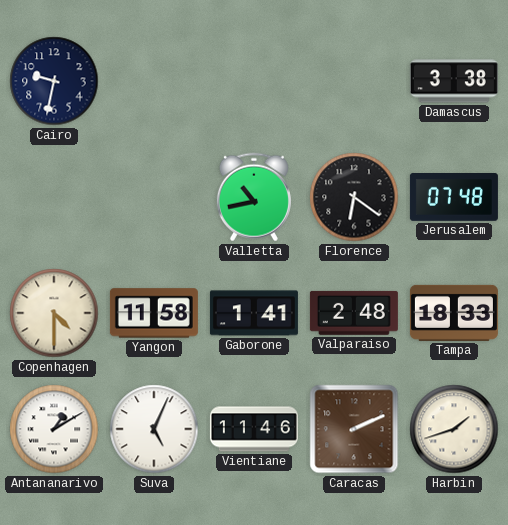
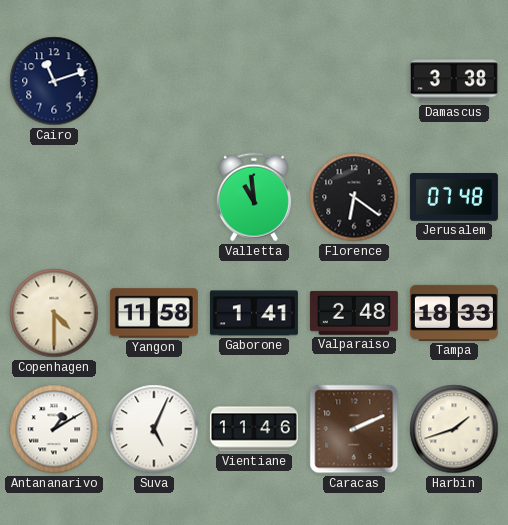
Cairo: 9:32 -> 11:12
Valletta: 10:43 -> 10:59
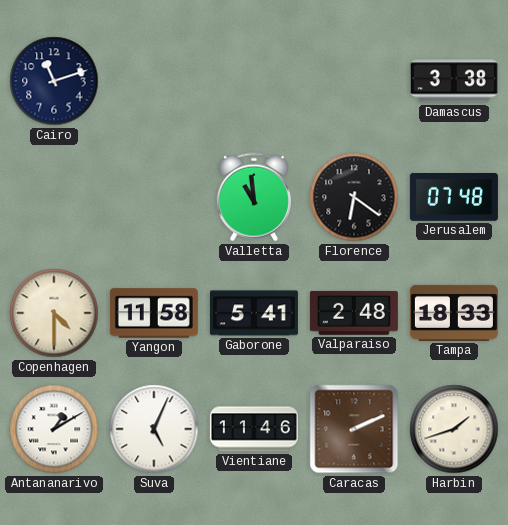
Gaborone: 1:41 -> 5:41
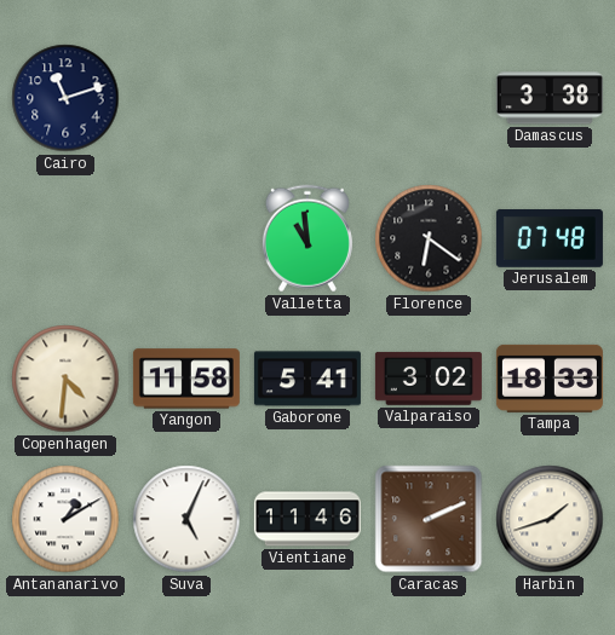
Copenhagen: 4:30 -> 4:31
Valparaiso: 2:48 -> 3:02
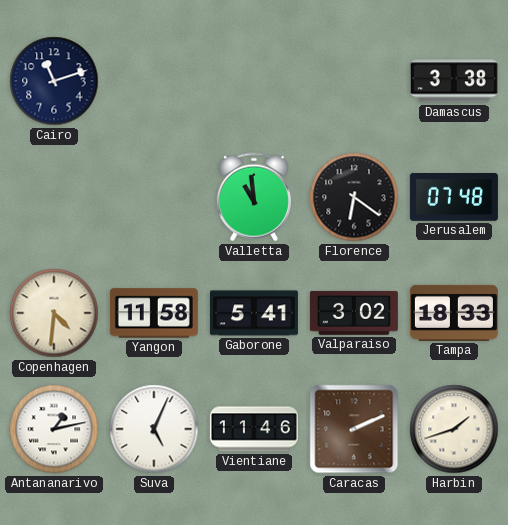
Antananarivo: 1:10 -> 1:13
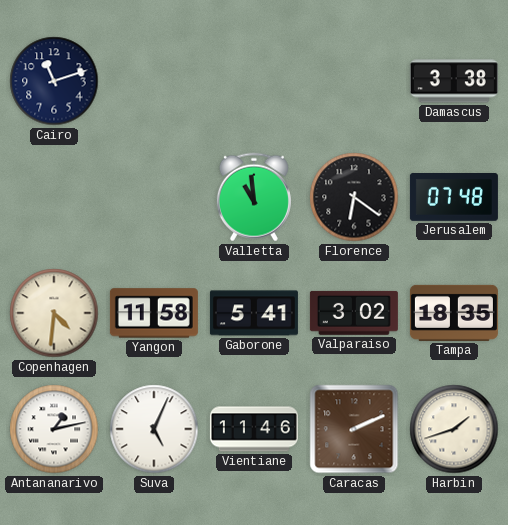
Tampa: 18:33 -> 18:35
